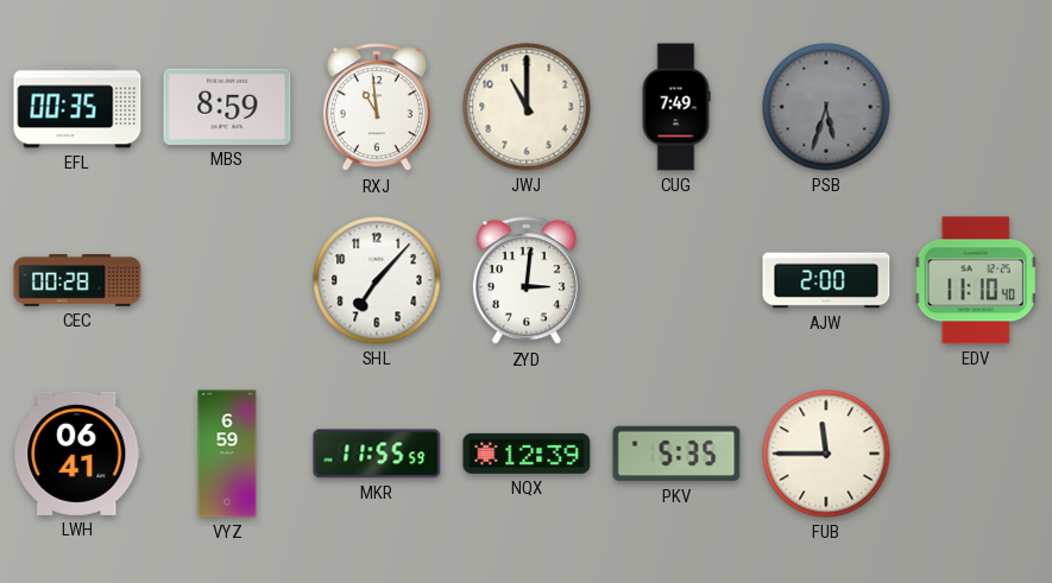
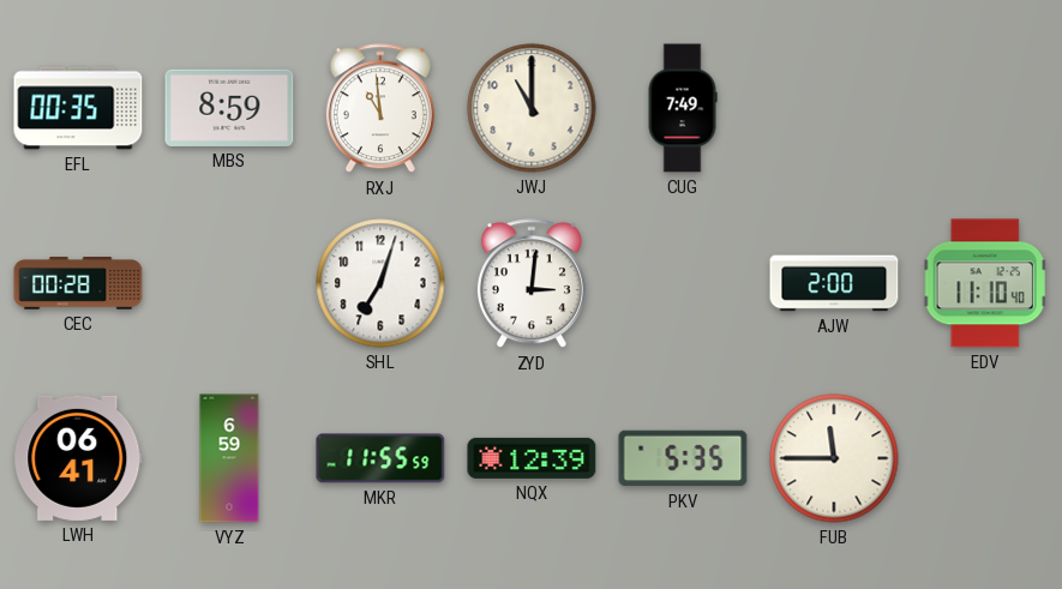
PSB: 5:33 -> none
SHL: 7:07 -> 7:03
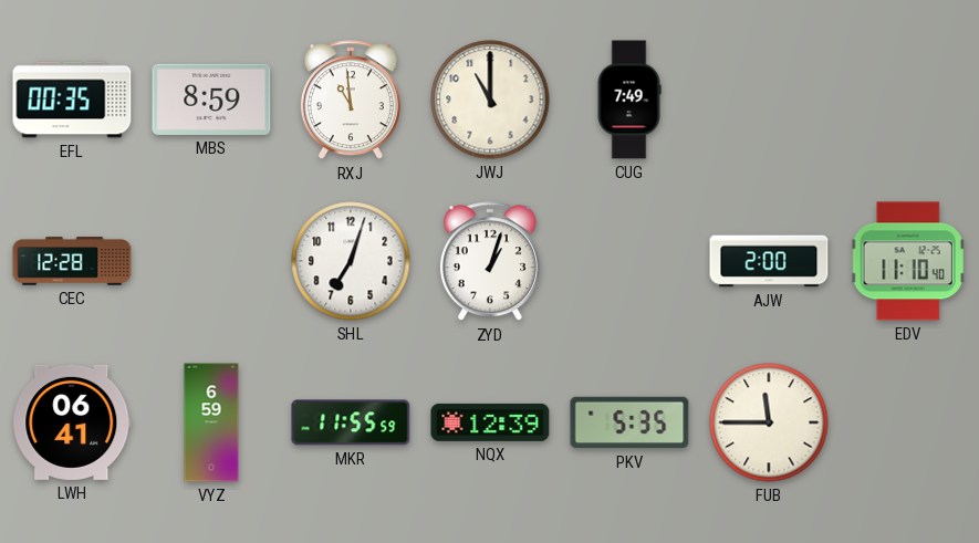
CEC: 00:28 -> 12:28
ZYD: 3:01 -> 1:03
